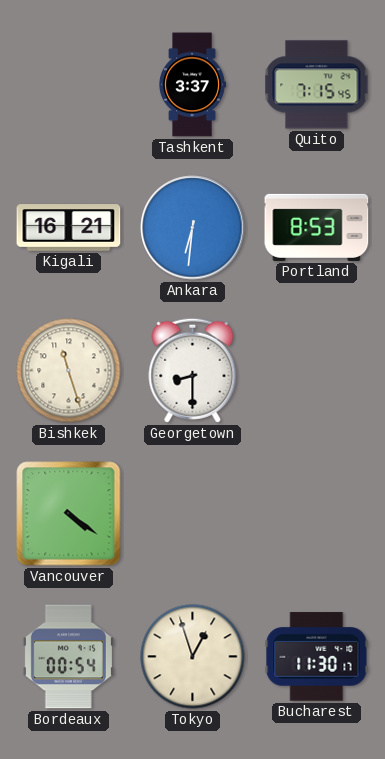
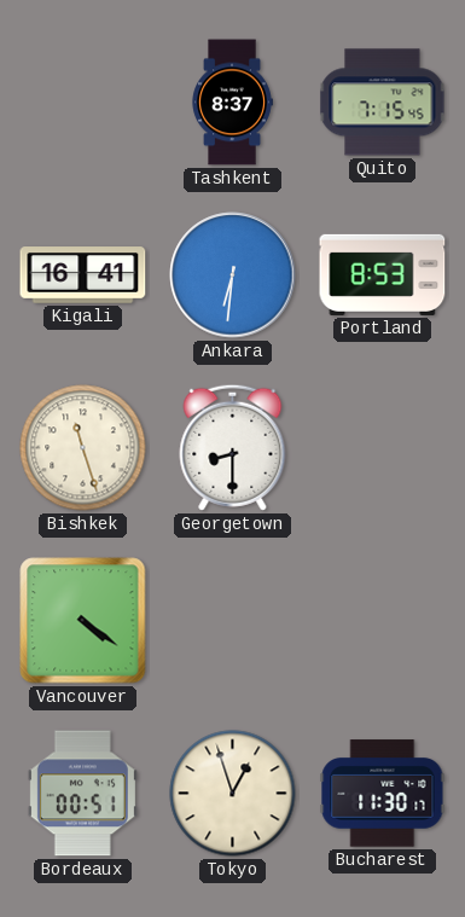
Tashkent: 3:37 -> 8:37
Kigali: 16:21 -> 16:41
Bordeaux: 00:54 -> 00:51
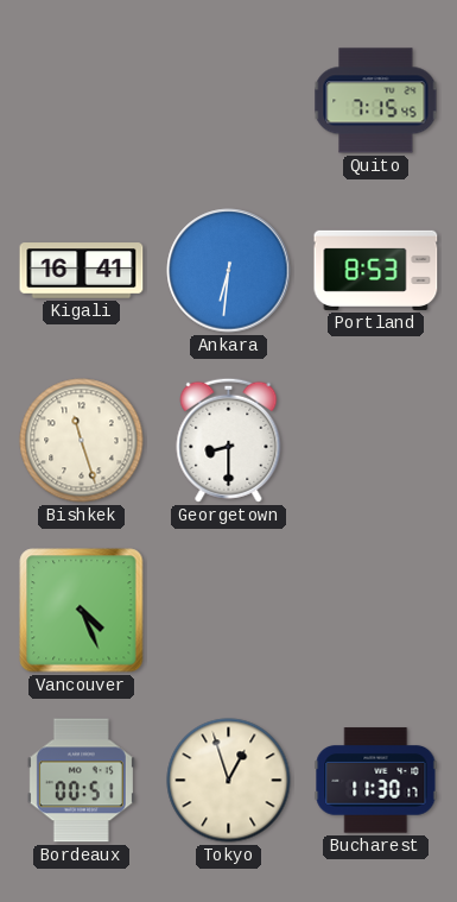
Tashkent: 8:37 -> none
Vancouver: 4:21 -> 4:26
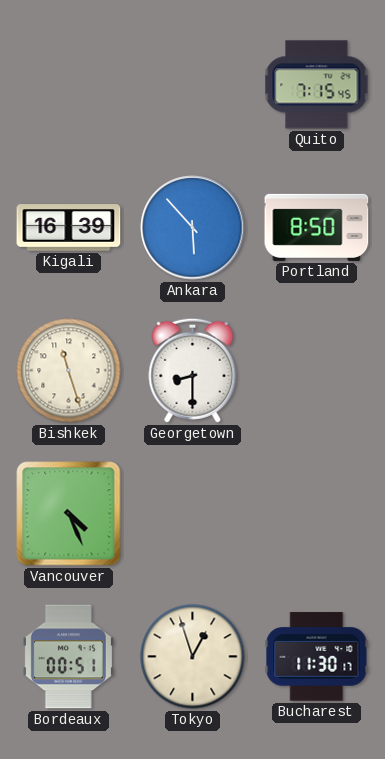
Kigali: 16:41 -> 16:39
Ankara: 6:31 -> 5:53
Portland: 8:53 -> 8:50
